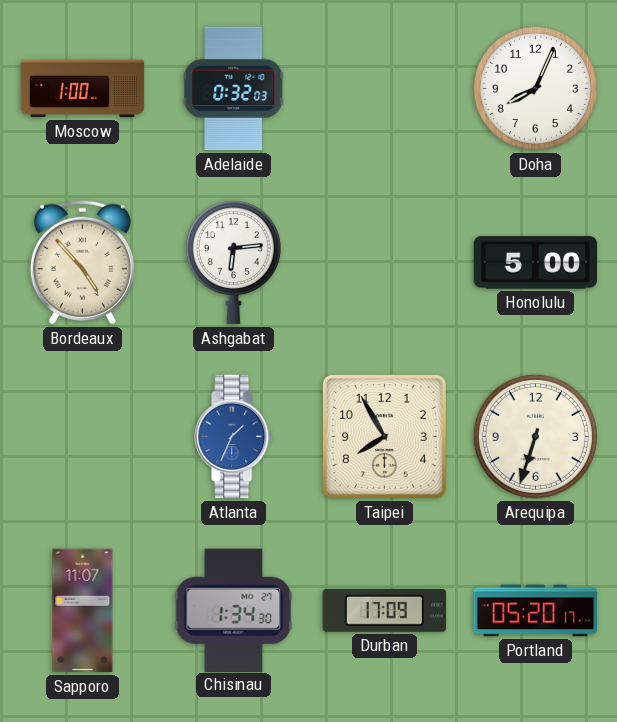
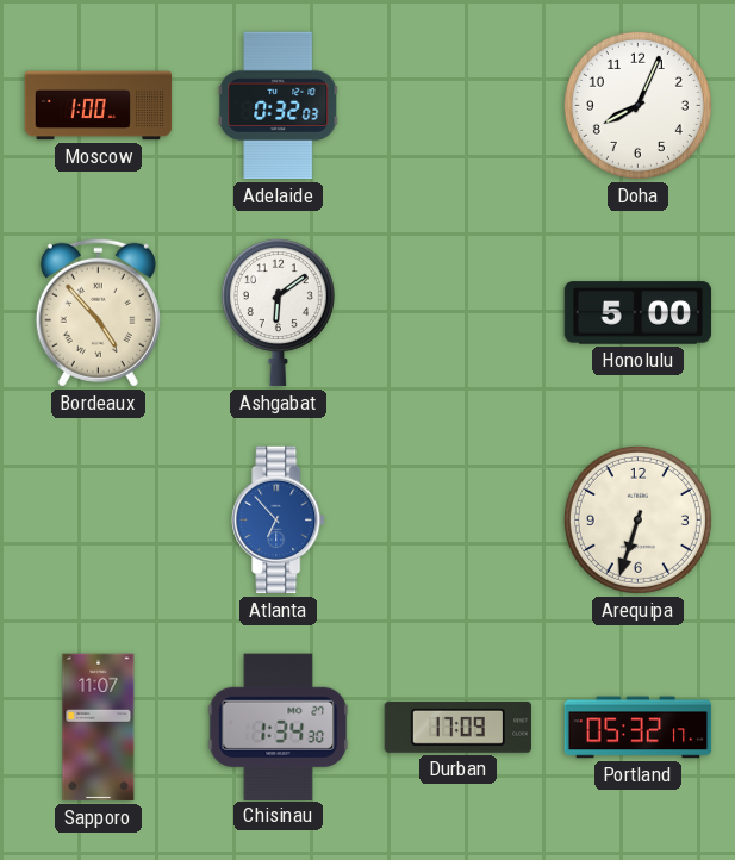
Ashgabat: 6:14 -> 6:09
Atlanta: 1:34 -> 6:53
Taipei: 7:55 -> none
Portland: 05:20 -> 05:32
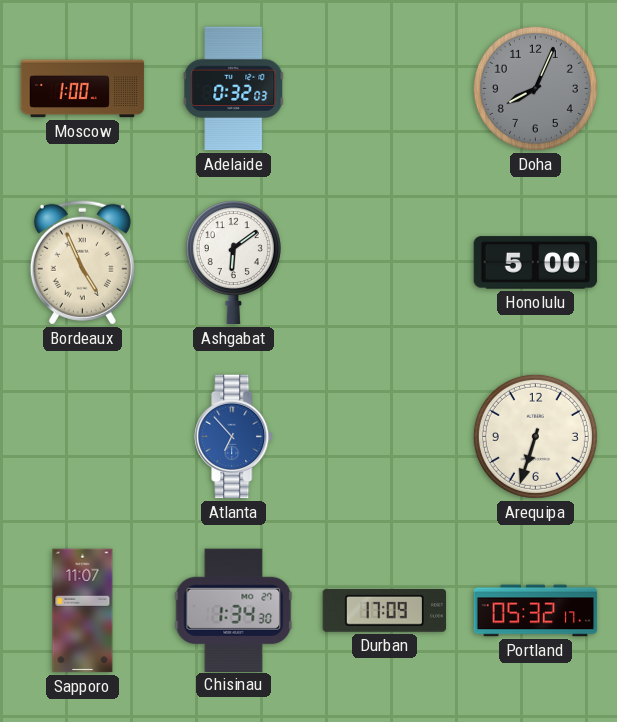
Doha dial: white -> grey
Bordeaux: 4:53 -> 4:56
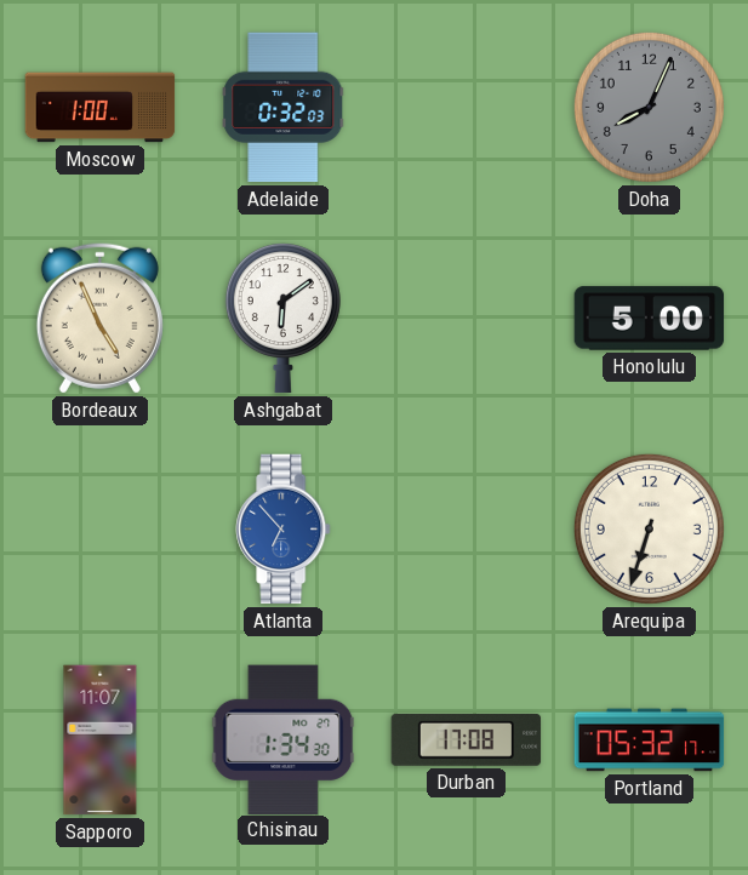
Durban: 17:09 -> 17:08
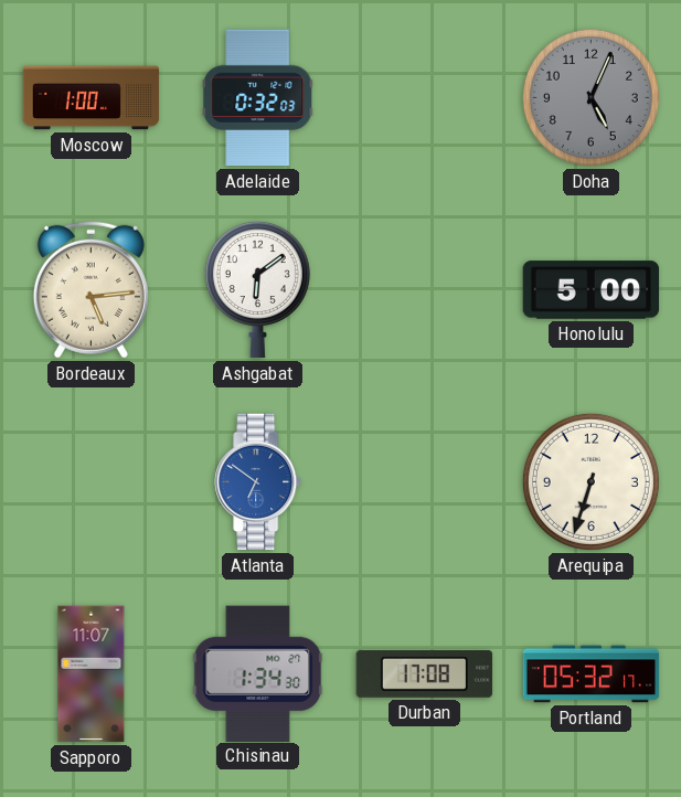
Doha: 8:04 -> 5:04
Bordeaux: 4:56 -> 5:14
Atlanta: 6:53 -> 6:51
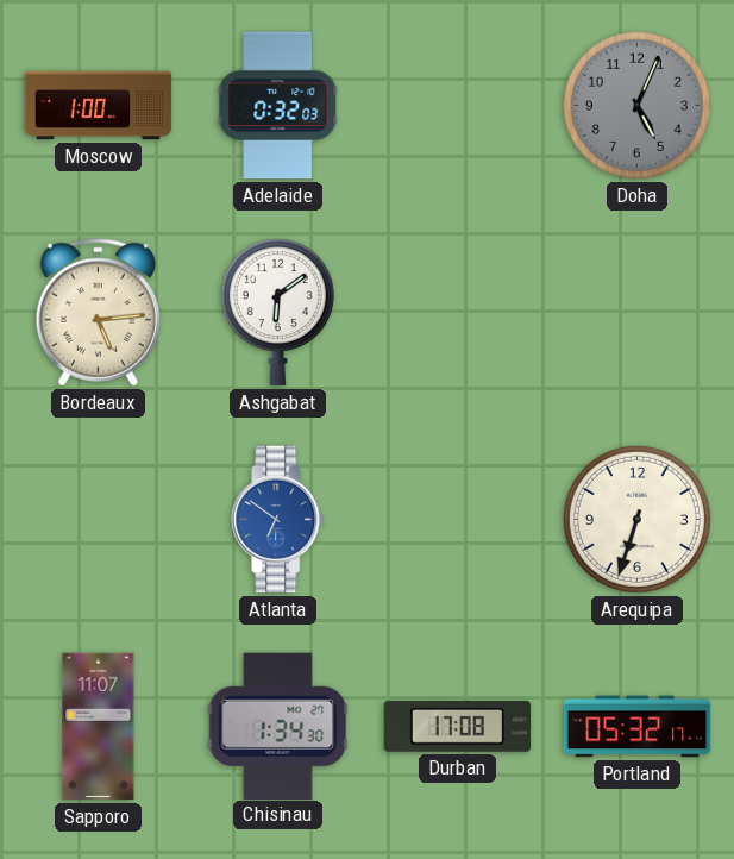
Honolulu: 5:00 -> none
